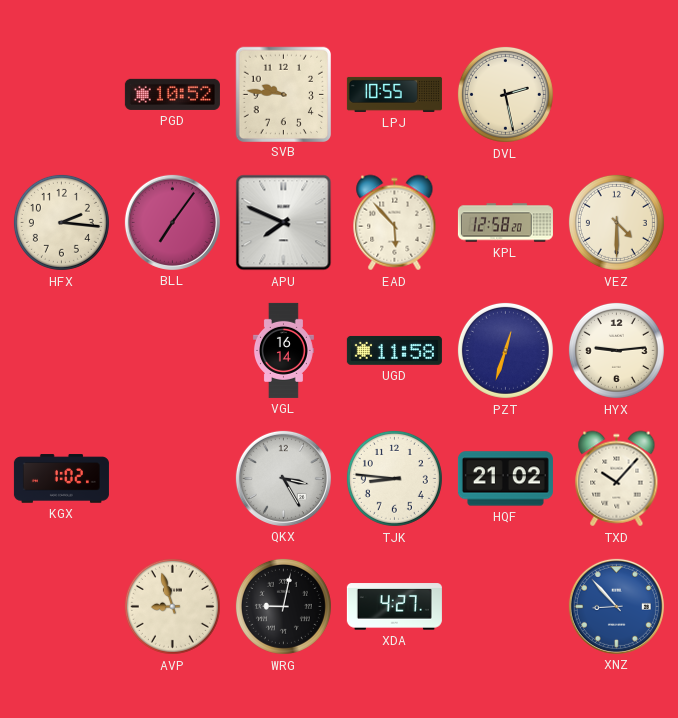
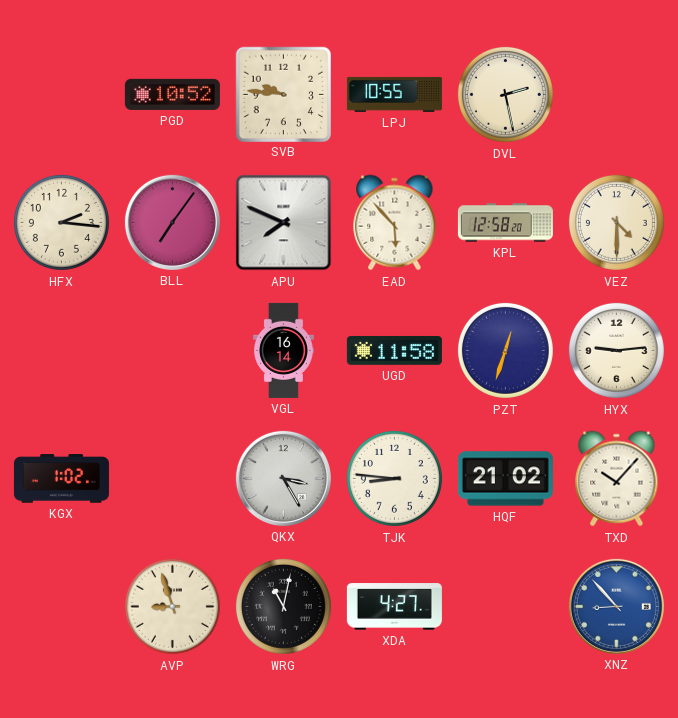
WRG: 9:02 -> 11:02
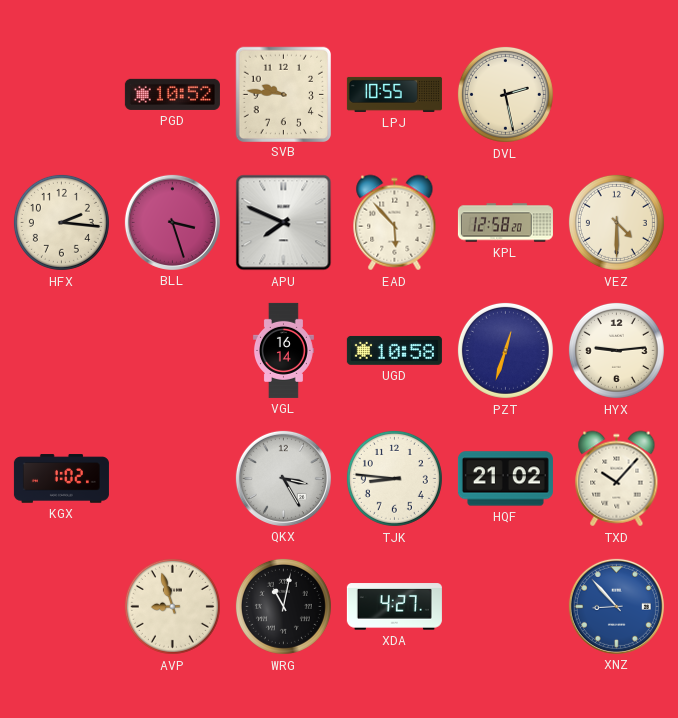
BLL: 7:06 -> 3:27
UGD: 11:58 -> 10:58
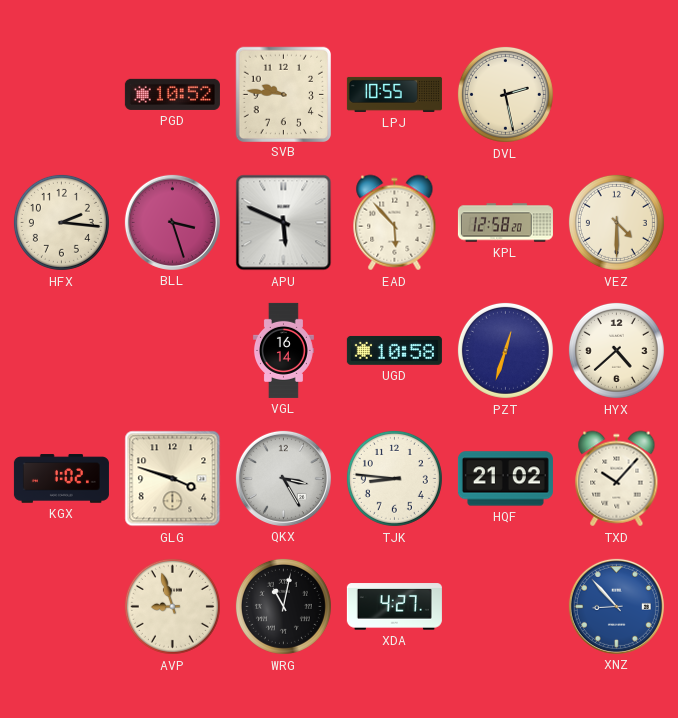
APU: 7:49 -> 5:49
HYX: 9:14 -> 4:38
GLG: none -> 3:48
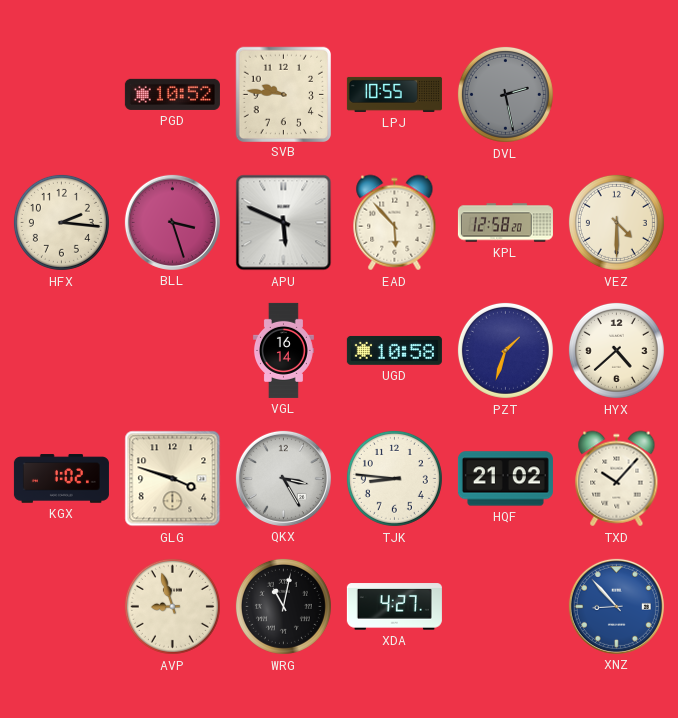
DVL dial: cream -> grey
PZT: 12:33 -> 1:33
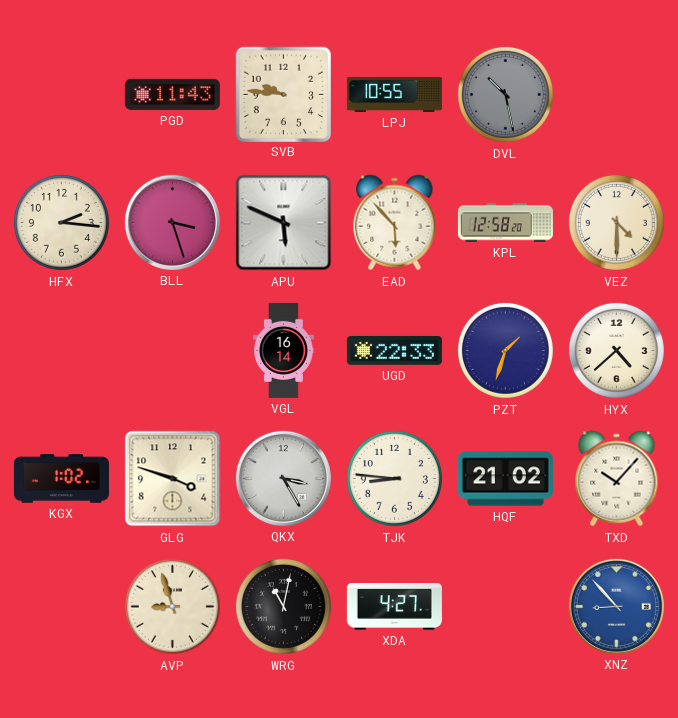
PGD: 10:52 -> 11:43
DVL: 2:28 -> 10:28
UGD: 10:58 -> 22:33
